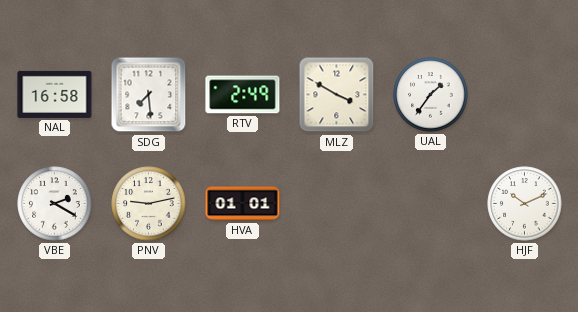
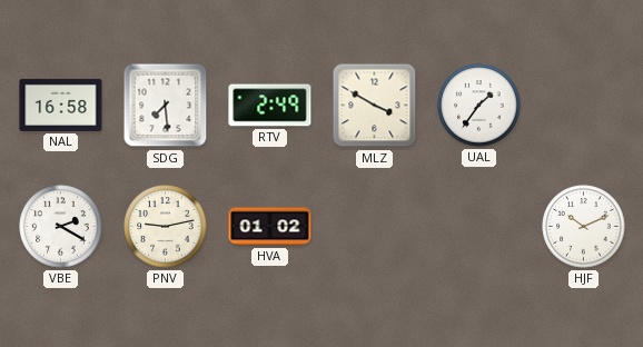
HVA: 01:01 -> 01:02
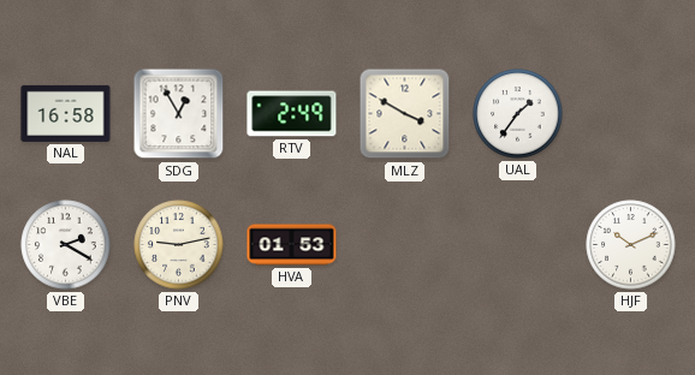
SDG: 7:29 -> 12:55
HVA: 01:02 -> 01:53
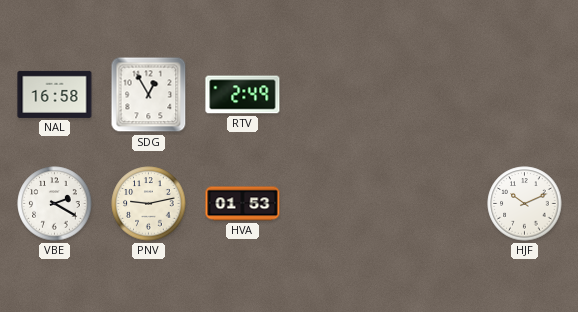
MLZ: 3:50 -> none
UAL: 1:36 -> none
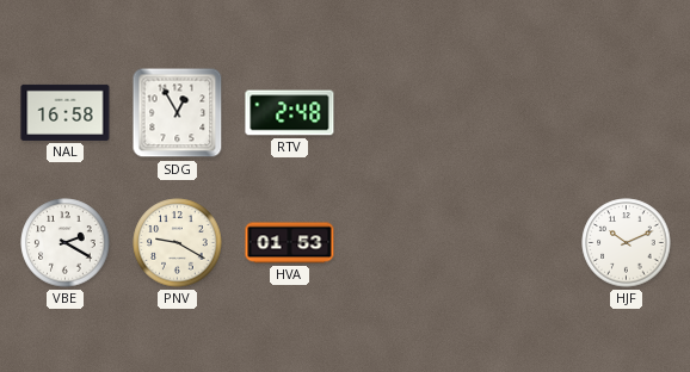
RTV: 2:49 -> 2:48
PNV: 9:13 -> 9:20
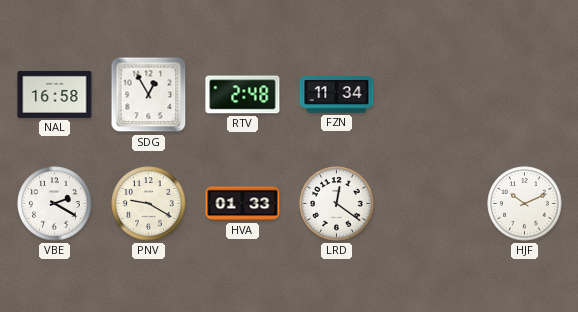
FZN: none -> 11:34
HVA: 01:53 -> 01:33
LRD: none -> 12:21
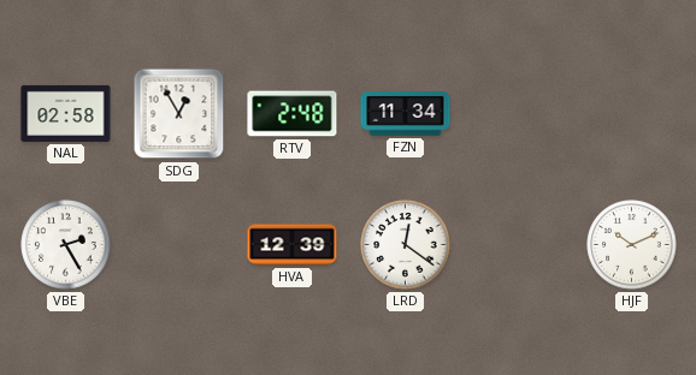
NAL: 16:58 -> 02:58
VBE: 2:20 -> 2:25
PNV: 9:20 -> none
HVA: 01:33 -> 12:39
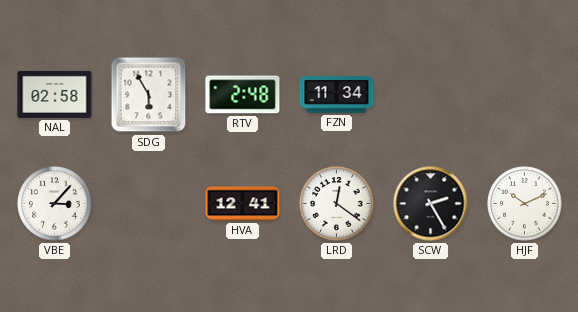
SDG: 12:55 -> 5:55
VBE: 2:25 -> 3:07
HVA: 12:39 -> 12:41
SCW: none -> 2:25
